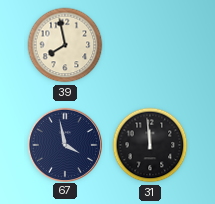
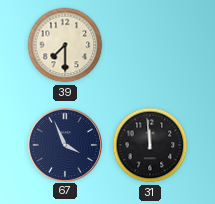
39: 7:58 -> 7:30
67: 3:58 -> 3:56
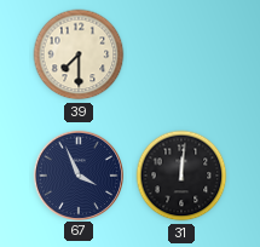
31: 11:59 -> 12:01
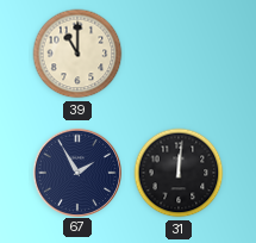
39: 7:30 -> 11:00
67: 3:56 -> 1:55
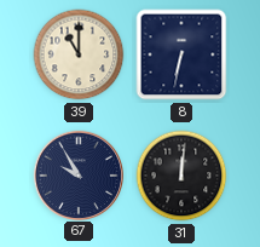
8: none -> 6:32
67: 1:55 -> 9:55
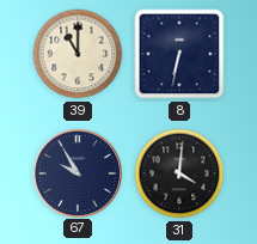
31: 12:01 -> 4:01
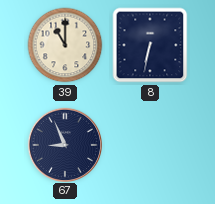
67: 9:55 -> 8:56
31: 4:01 -> none
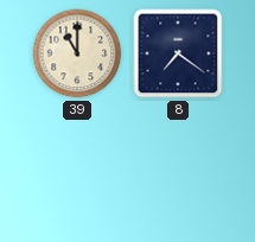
8: 6:32 -> 7:21
67: 8:56 -> none
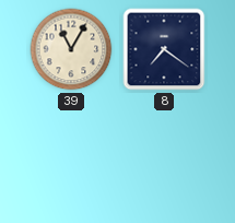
39: 11:00 -> 11:05
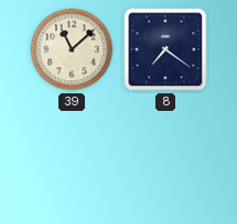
39: 11:05 -> 11:08
